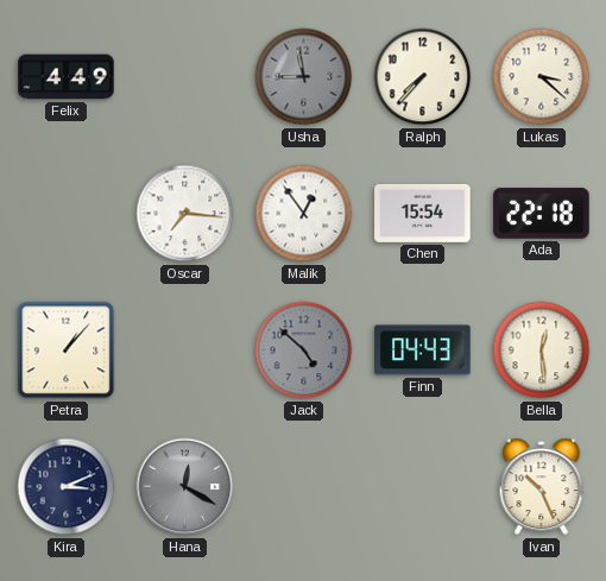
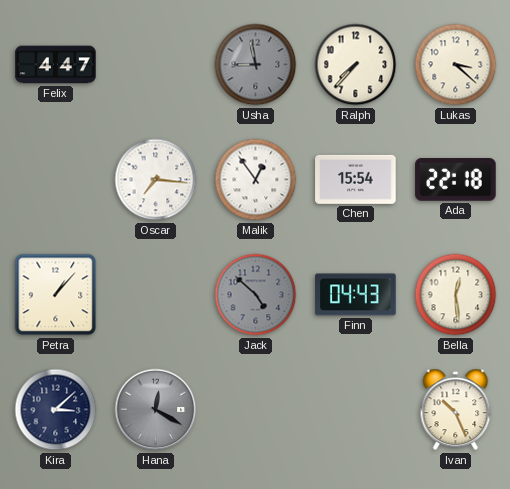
Felix: 4:49 -> 4:47
Kira: 3:11 -> 3:08
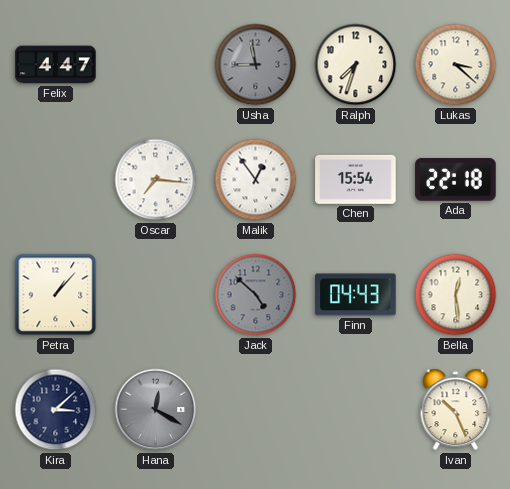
Ralph: 7:37 -> 7:33
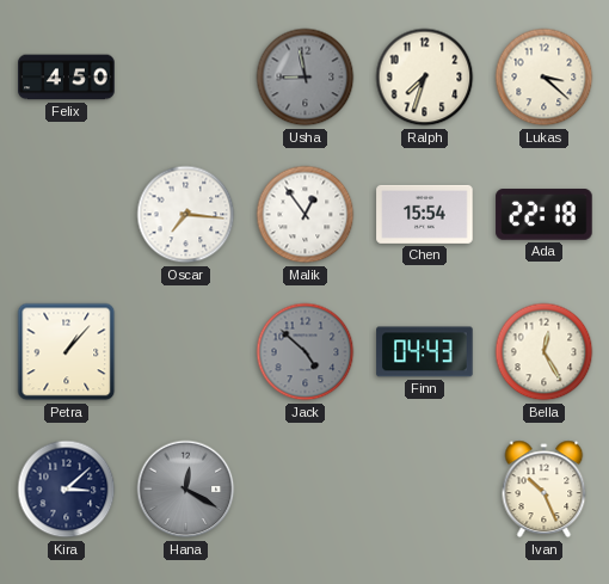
Felix: 4:47 -> 4:50
Bella: 12:29 -> 12:25
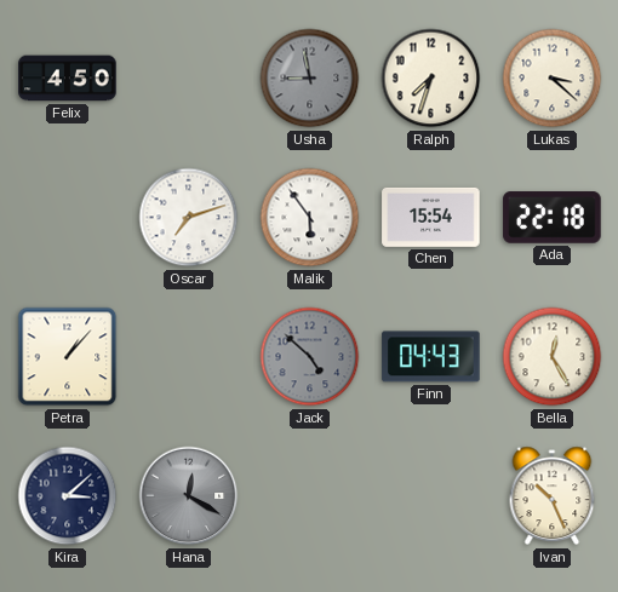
Oscar: 7:16 -> 7:12
Malik: 12:54 -> 5:54
